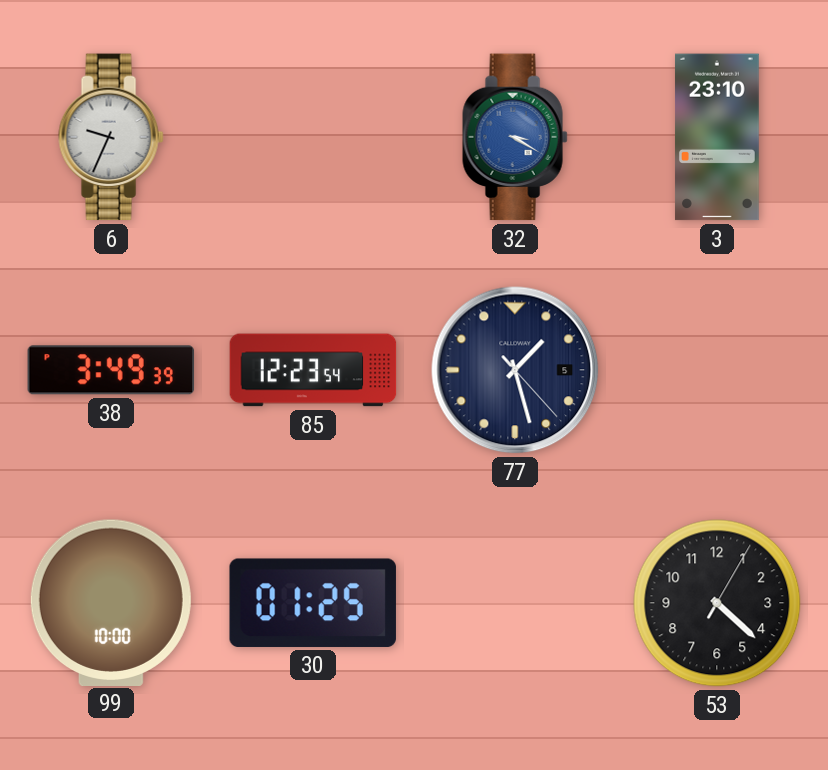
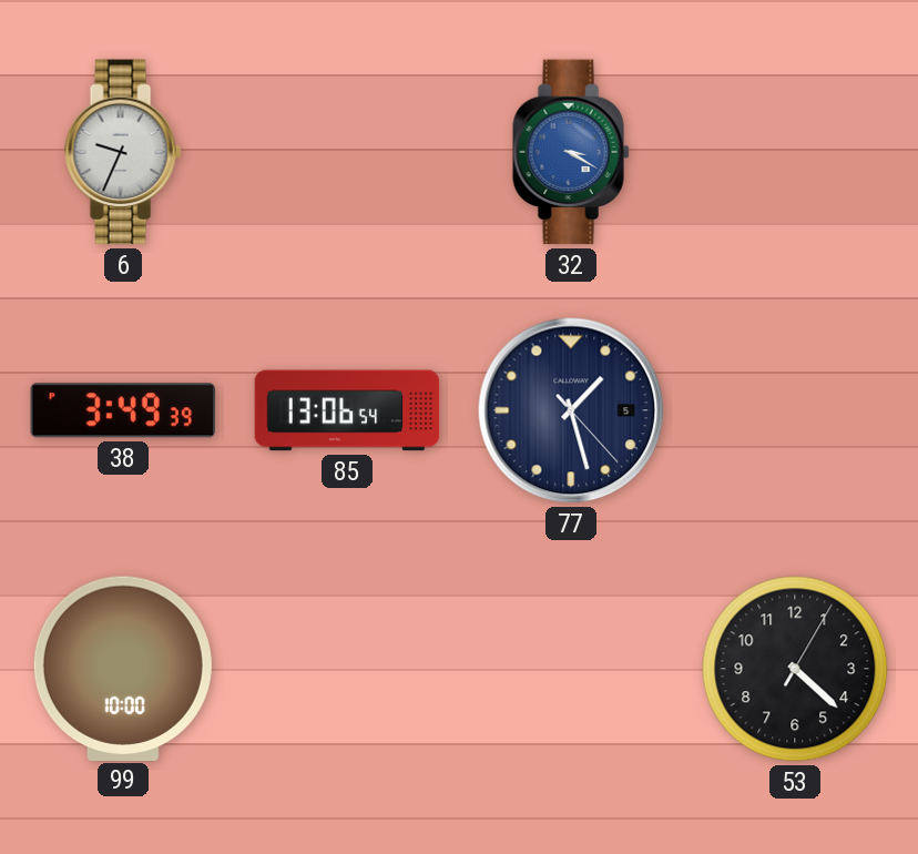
3: 23:10 -> none
85: 12:23 -> 13:06
30: 01:25 -> none
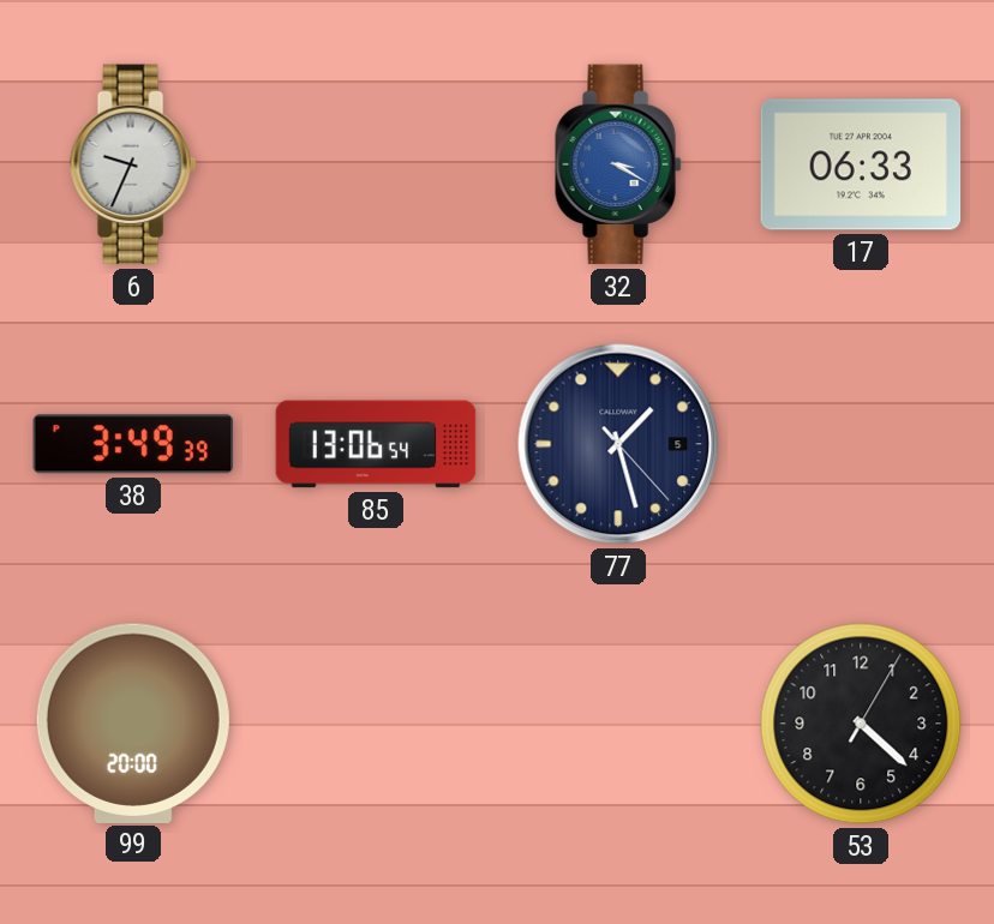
17: none -> 06:33
99: 10:00 -> 20:00
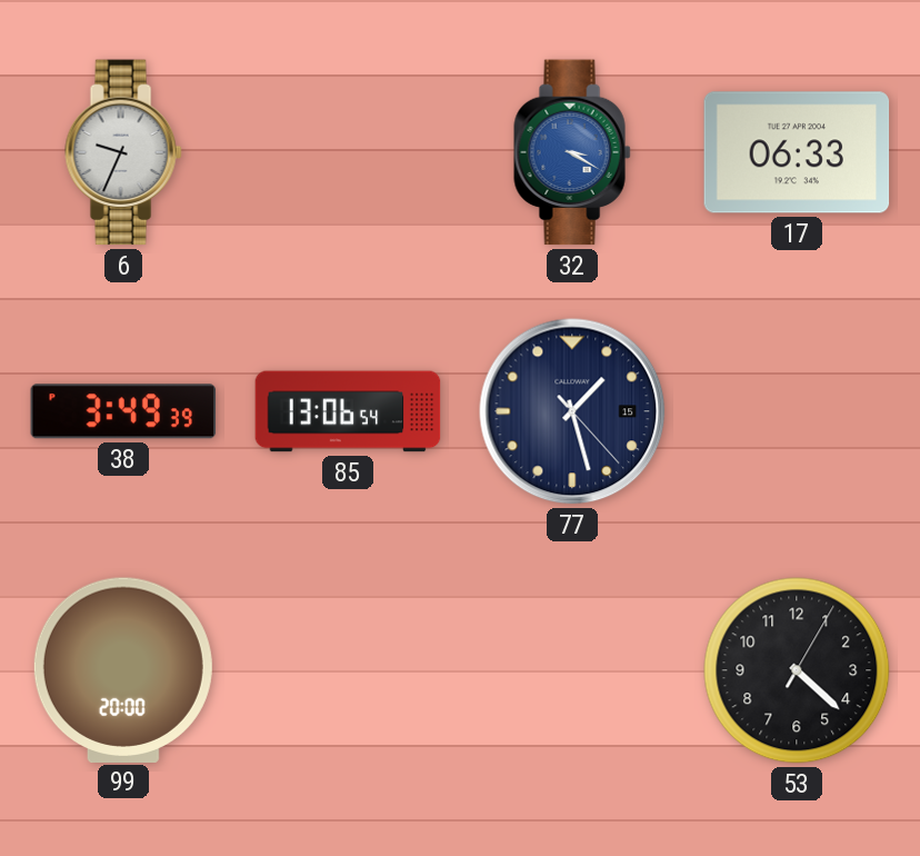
77 date: 5 -> 15
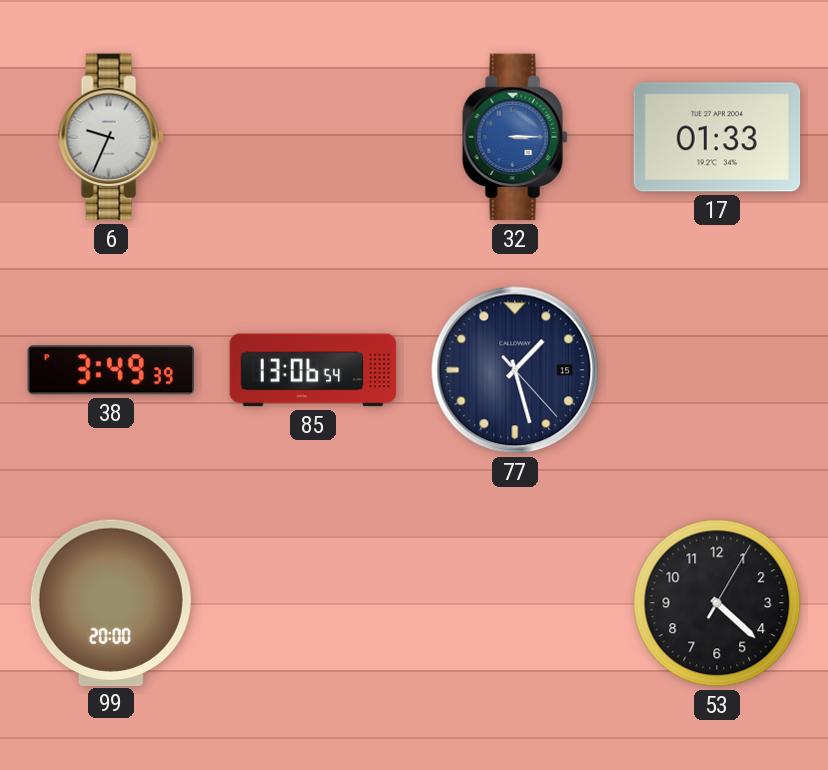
32: 3:20 -> 3:15
17: 06:33 -> 01:33
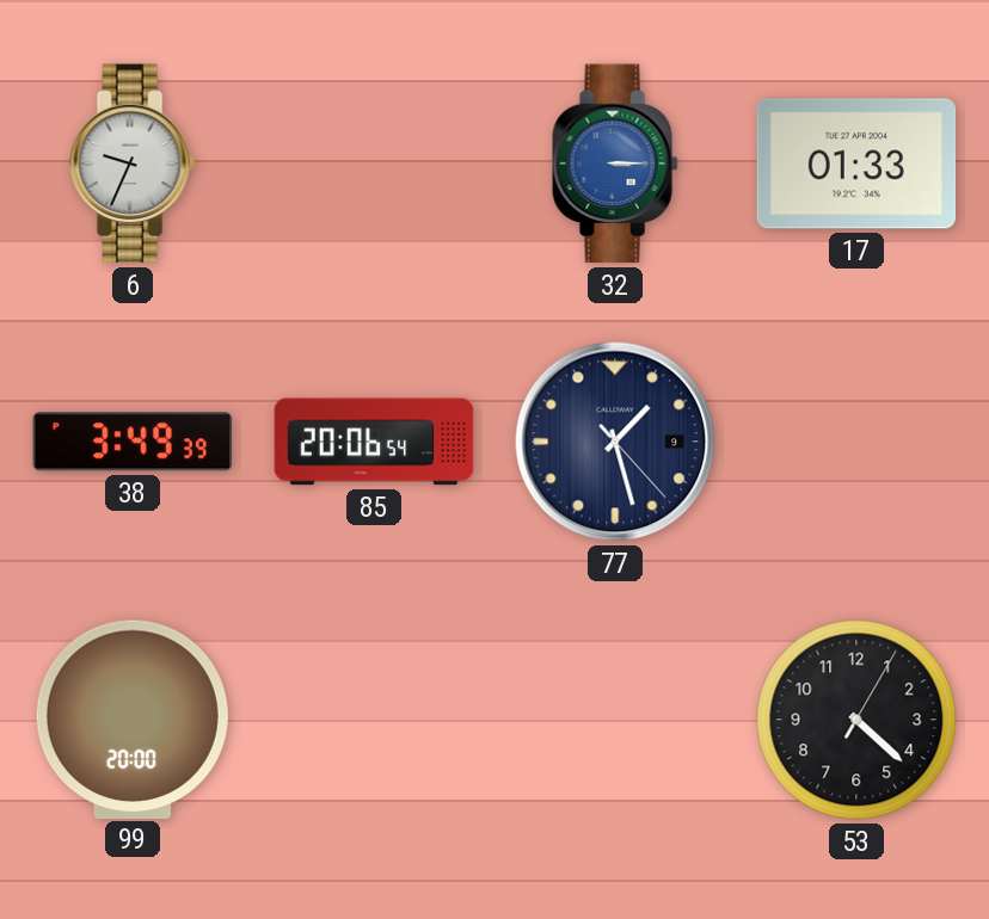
85: 13:06 -> 20:06
77 date: 15 -> 9
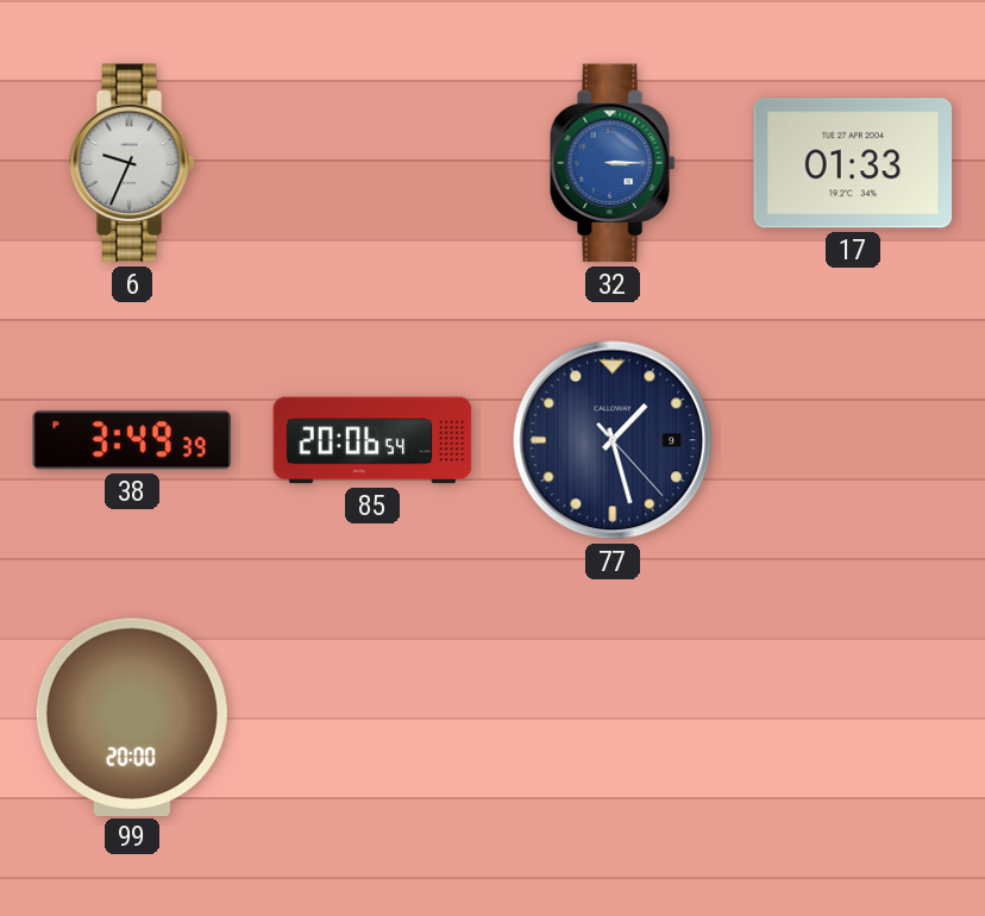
53: 4:22 -> none
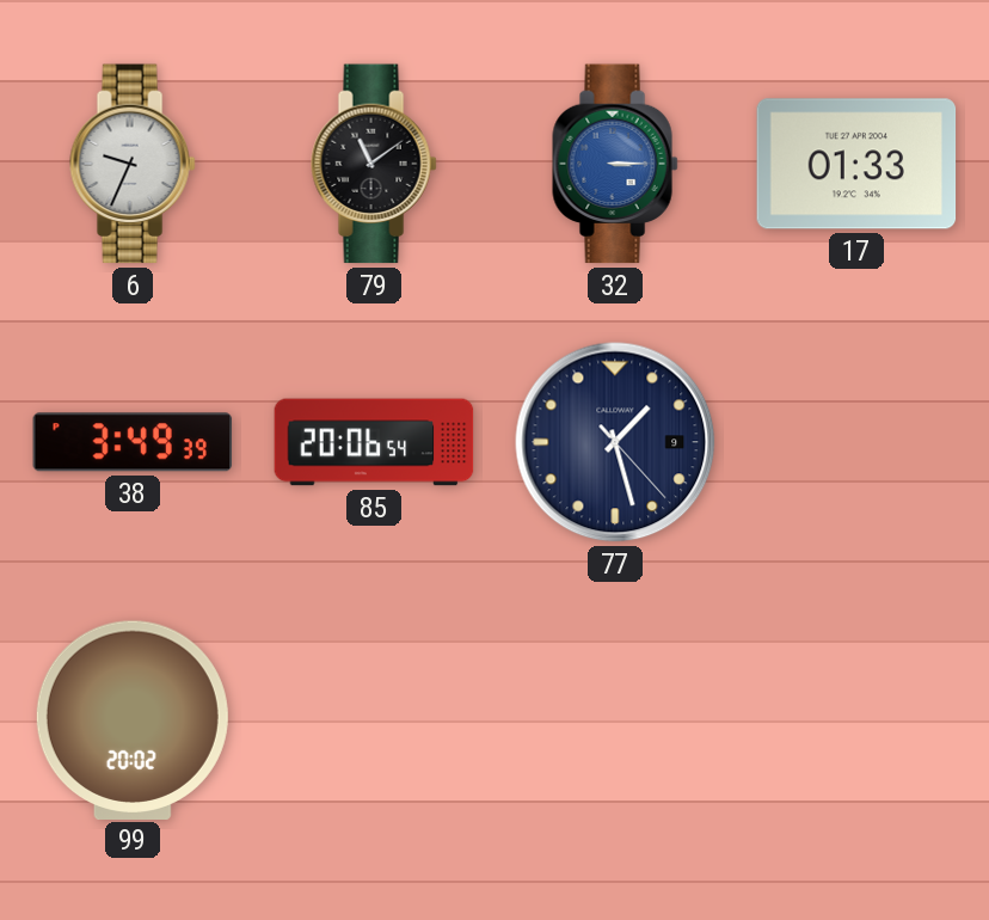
79: none -> 11:09
99: 20:00 -> 20:02
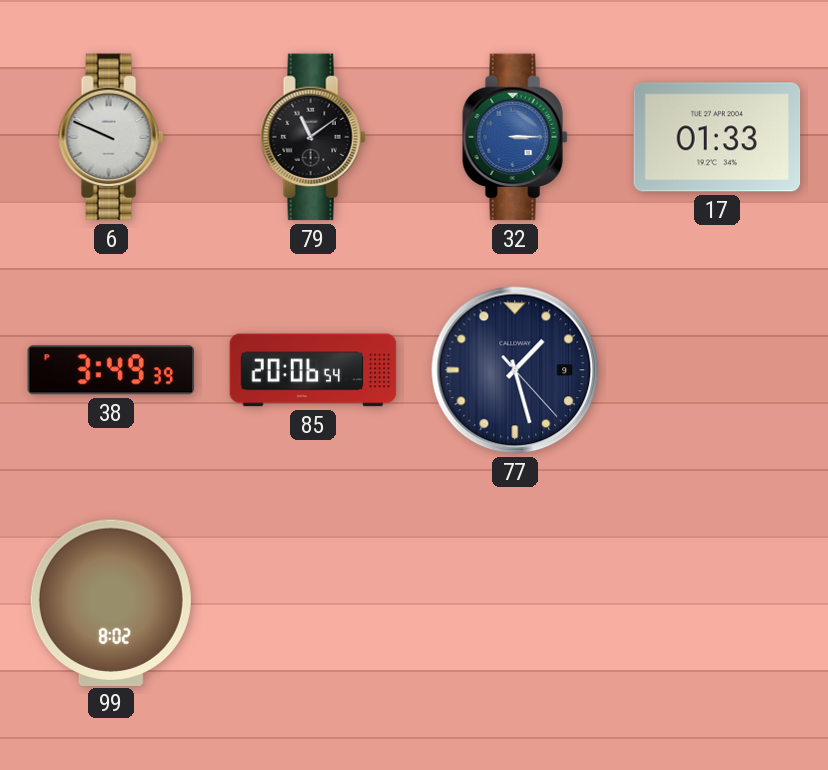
6: 9:34 -> 9:49
99: 20:02 -> 8:02
